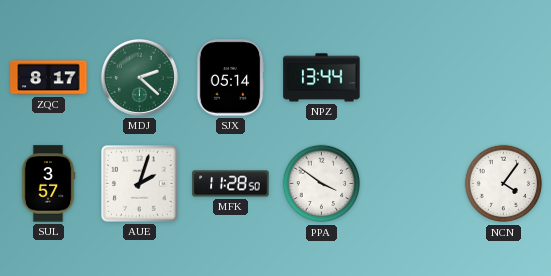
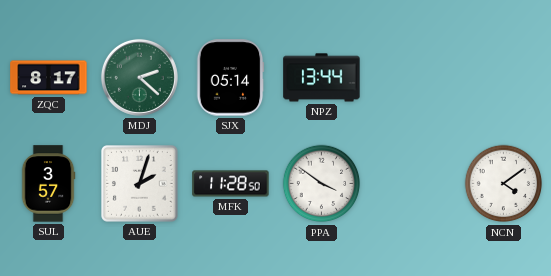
NCN: 4:06 -> 4:09
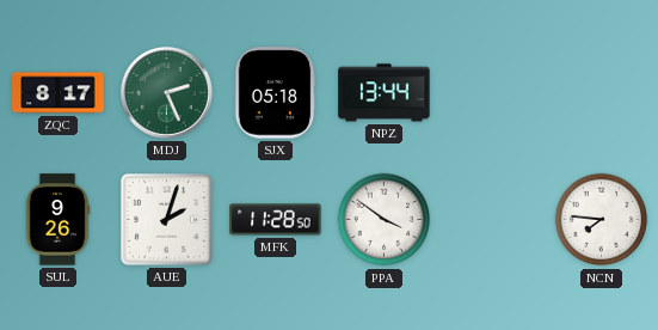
MDJ: 2:22 -> 2:26
SJX: 05:14 -> 05:18
SUL: 3:57 -> 9:26
NCN: 4:09 -> 7:46
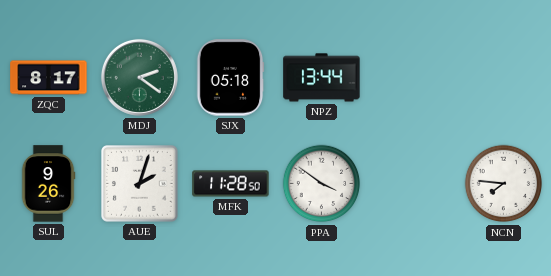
MDJ: 2:26 -> 2:21
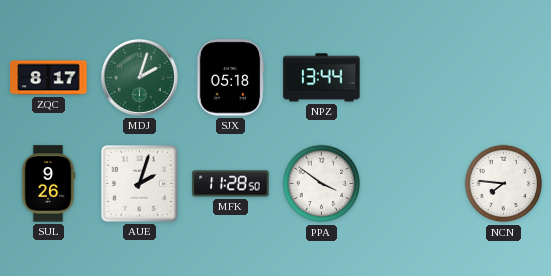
MDJ: 2:21 -> 2:03
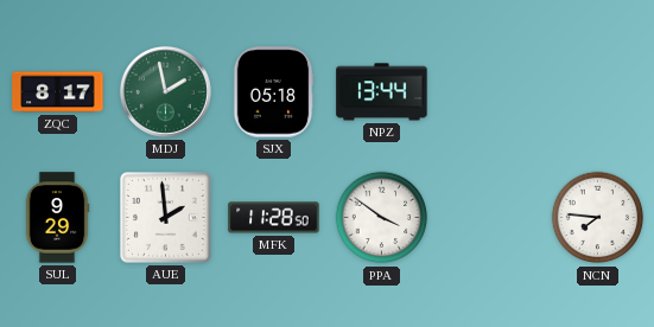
MDJ: 2:03 -> 1:58
SUL: 9:26 -> 9:29
AUE: 2:03 -> 1:59
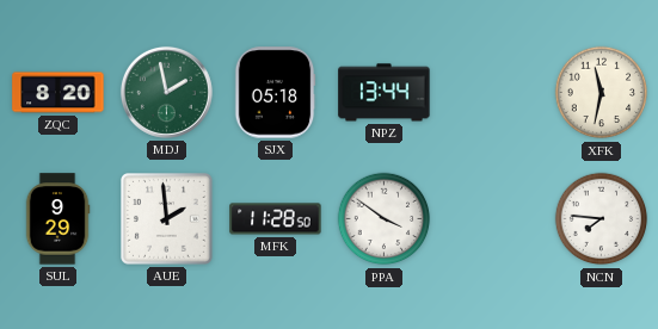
ZQC: 8:17 -> 8:20
XFK: none -> 11:32
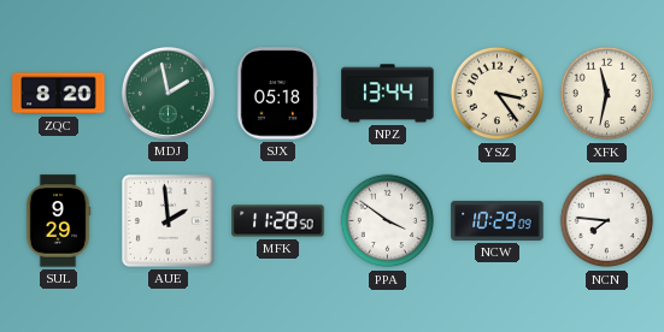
YSZ: none -> 3:24
NCW: none -> 10:29
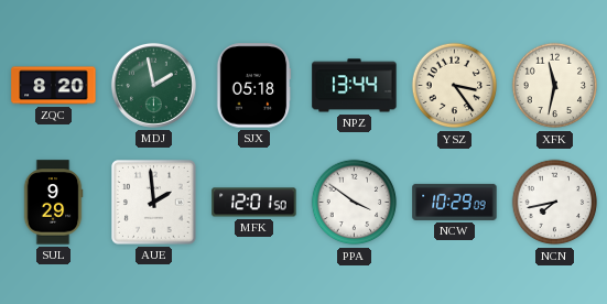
MFK: 11:28 -> 12:01
NCN: 7:46 -> 7:43
